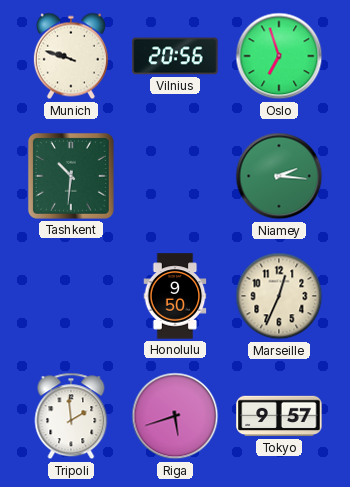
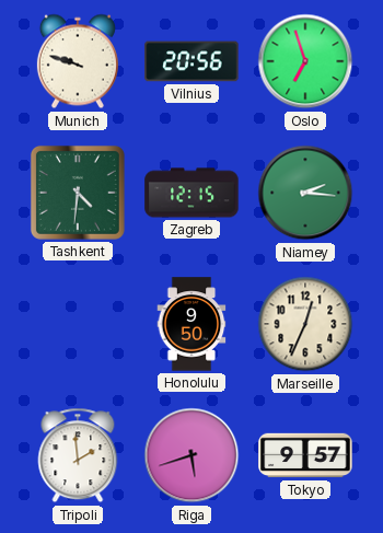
Tashkent: 10:31 -> 4:31
Zagreb: none -> 12:15
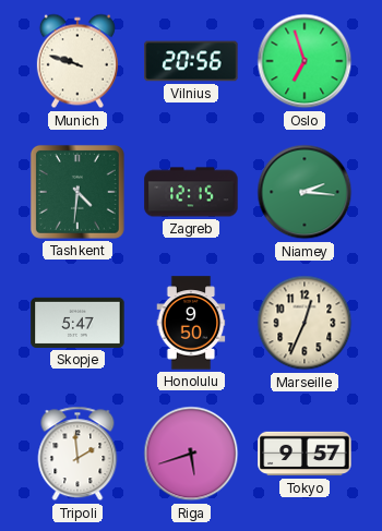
Skopje: none -> 5:47
